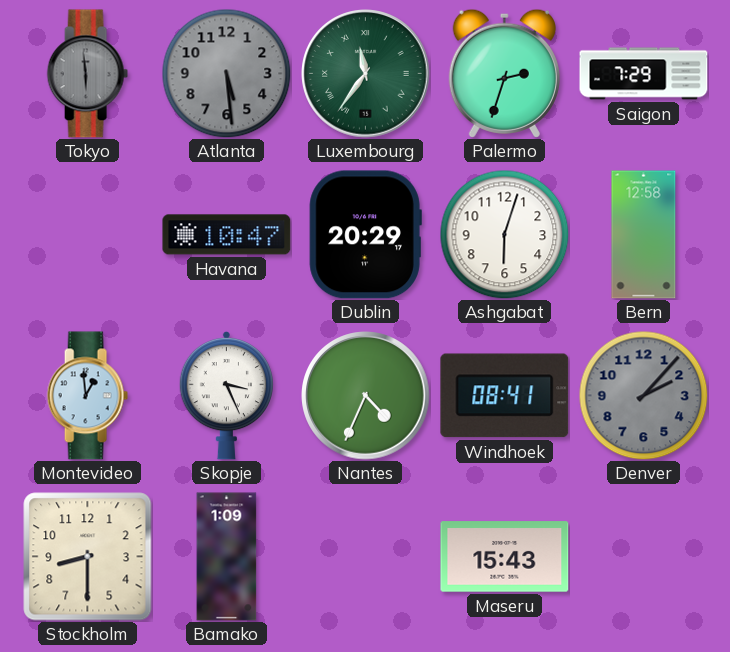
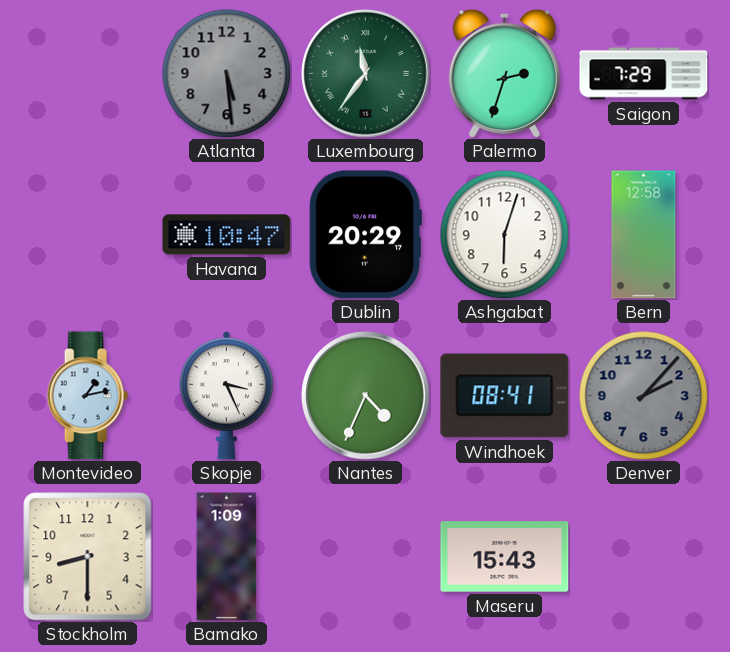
Tokyo: 5:59 -> none
Montevideo: 12:59 -> 1:13
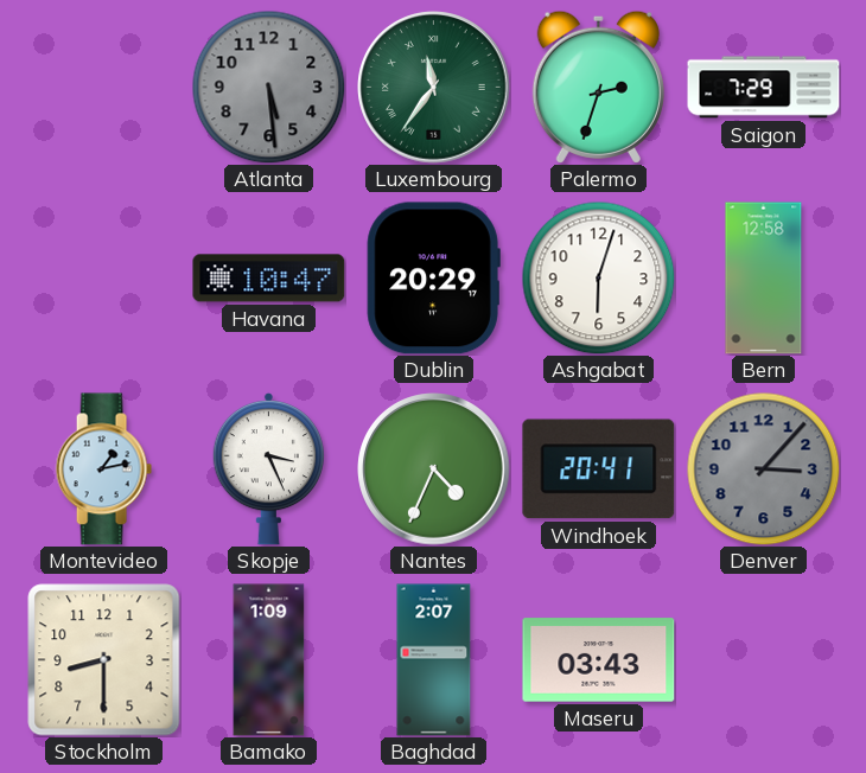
Windhoek: 08:41 -> 20:41
Denver: 2:07 -> 3:07
Baghdad: none -> 2:07
Maseru: 15:43 -> 03:43
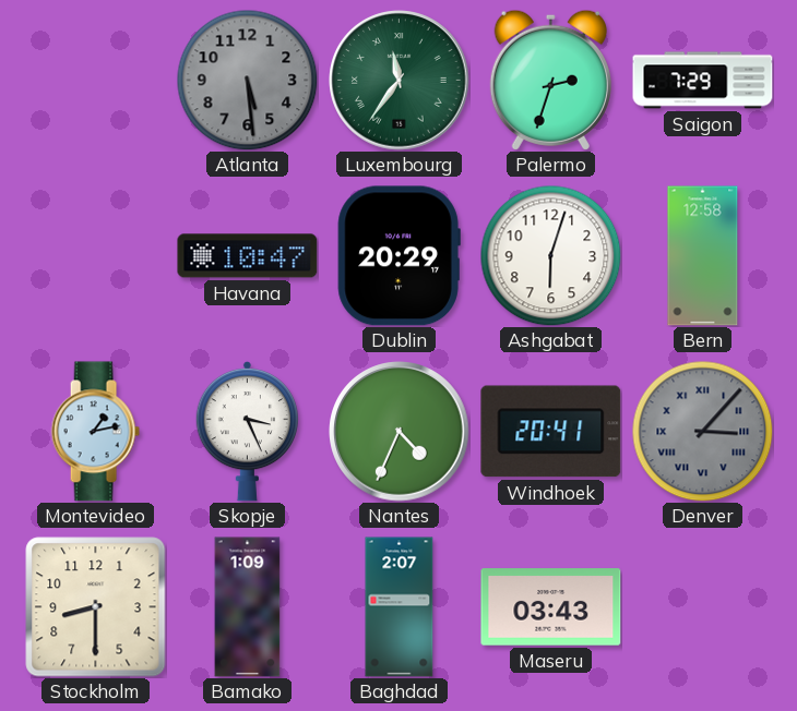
Denver numerals: Arabic -> Roman
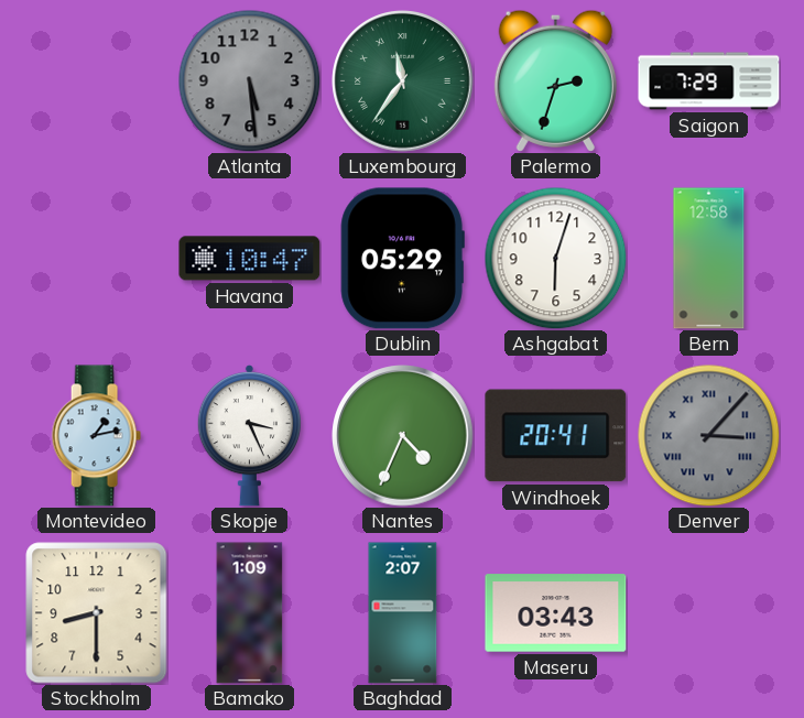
Dublin: 20:29 -> 05:29
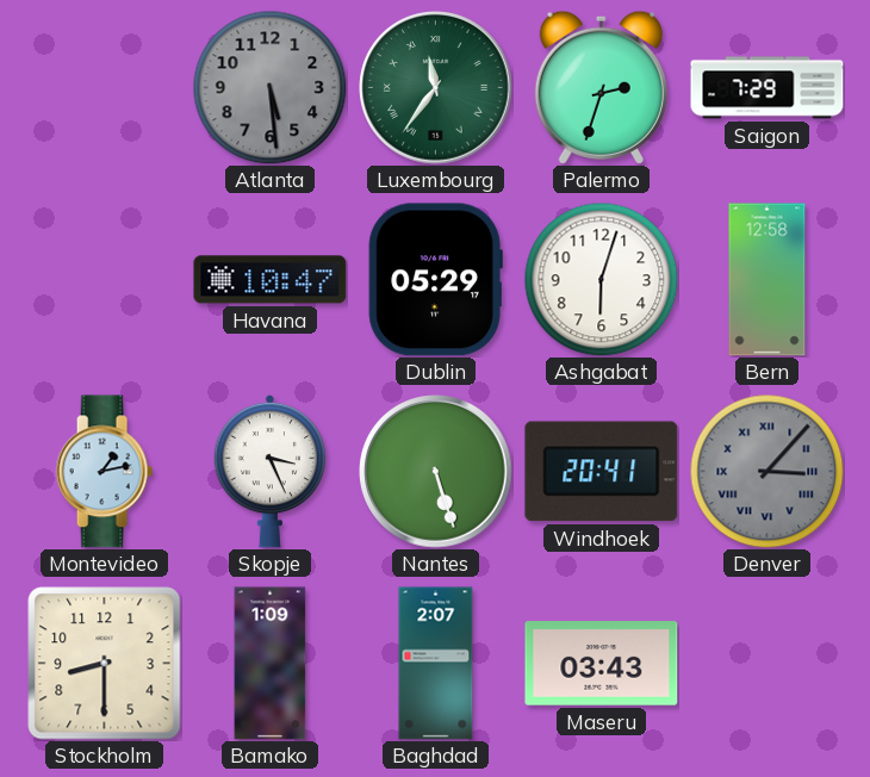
Nantes: 4:34 -> 5:27
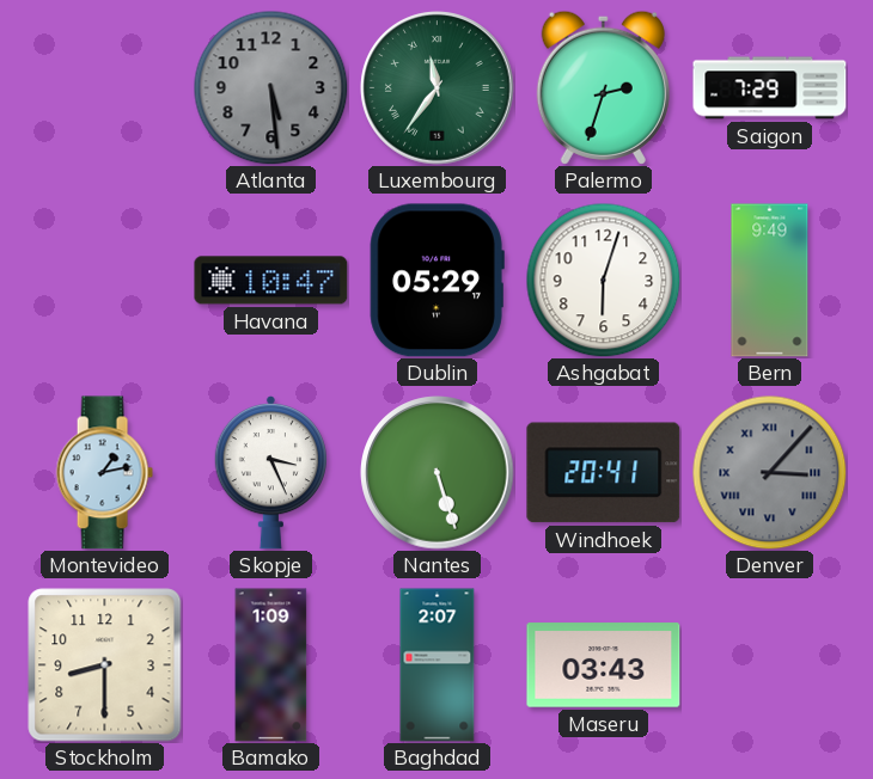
Bern: 12:58 -> 9:49
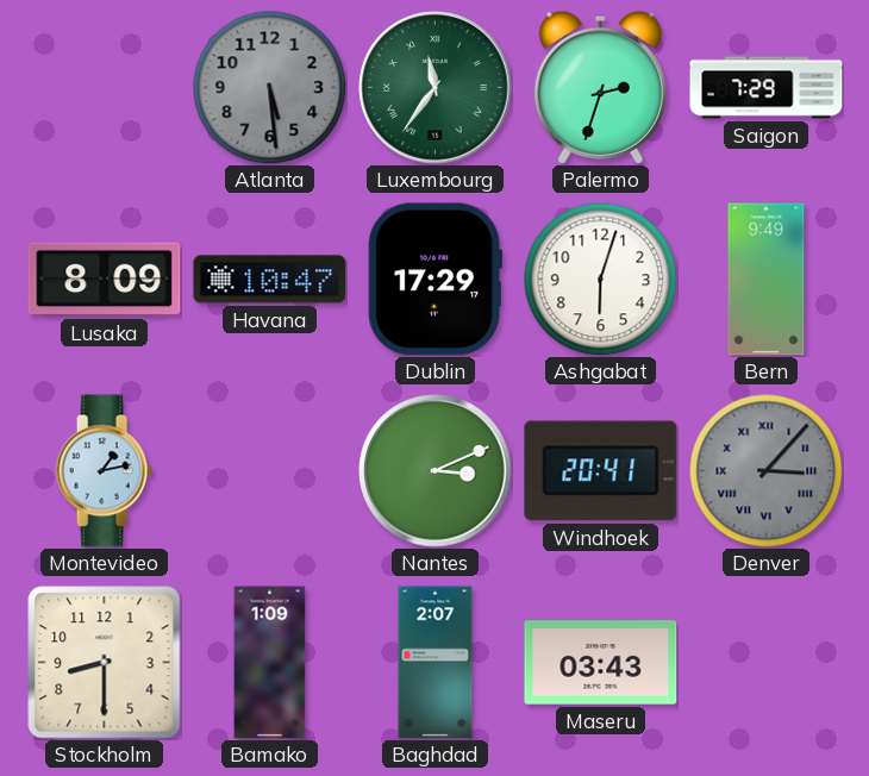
Lusaka: none -> 8:09
Dublin: 05:29 -> 17:29
Skopje: 3:26 -> none
Nantes: 5:27 -> 3:11
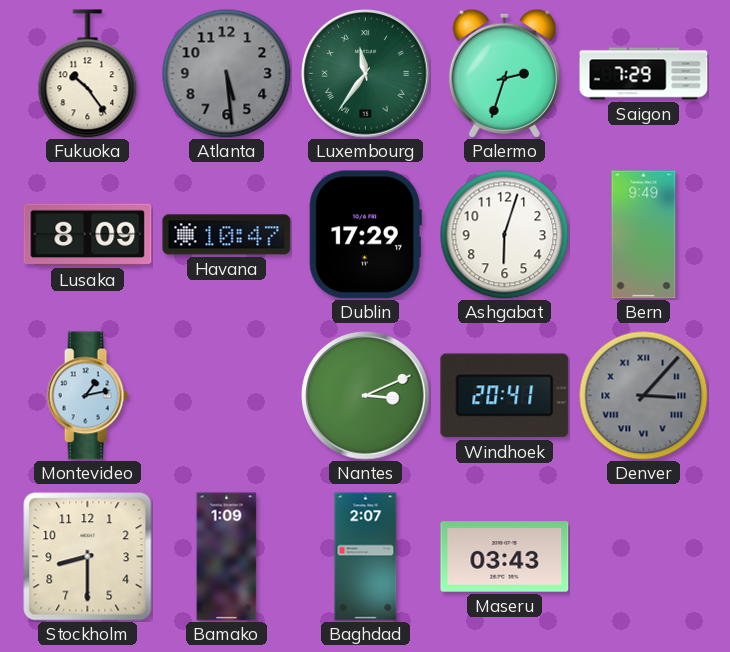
Fukuoka: none -> 10:24
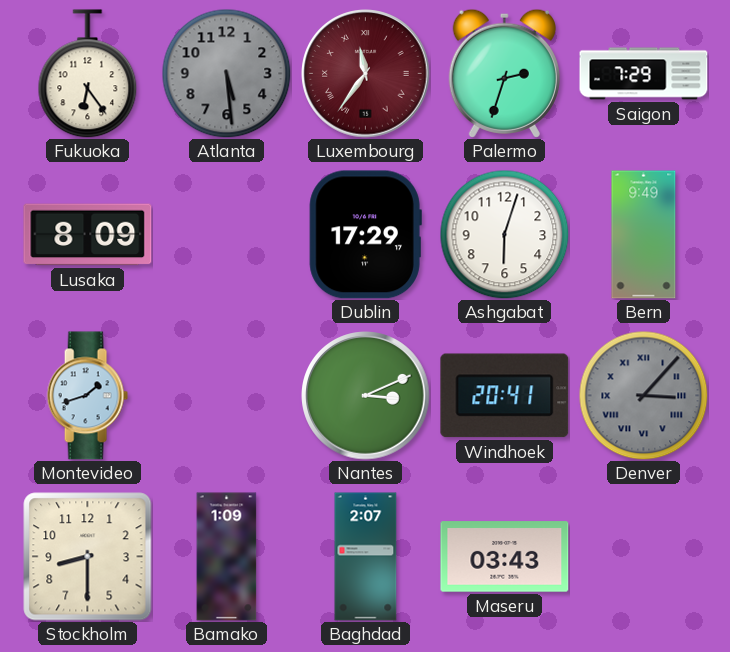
Fukuoka: 10:24 -> 6:24
Luxembourg dial: green -> burgundy
Havana: 10:47 -> none
Montevideo: 1:13 -> 1:42
